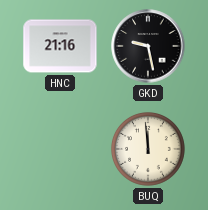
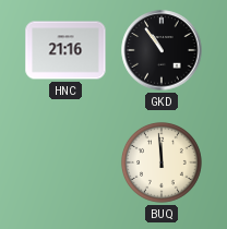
GKD: 9:28 -> 10:54
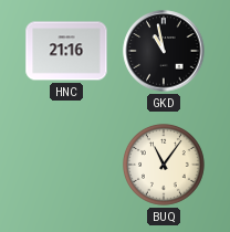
GKD: 10:54 -> 10:58
BUQ: 11:59 -> 11:06
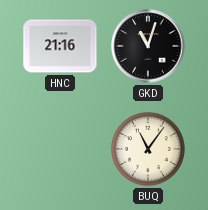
GKD: 10:58 -> 11:03
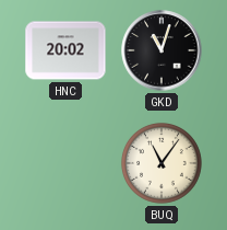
HNC: 21:16 -> 20:02
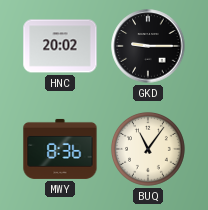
GKD: 11:03 -> 9:15
MWY: none -> 8:36
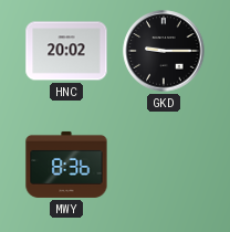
BUQ: 11:06 -> none
